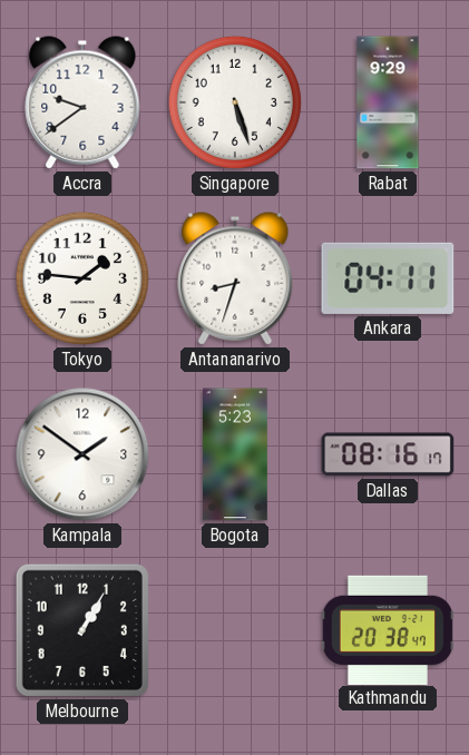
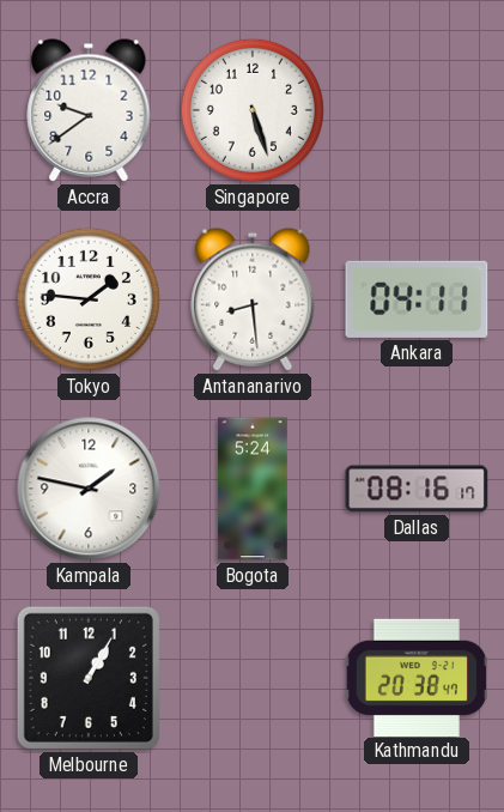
Rabat: 9:29 -> none
Antananarivo: 8:33 -> 8:29
Kampala: 1:51 -> 1:47
Bogota: 5:23 -> 5:24
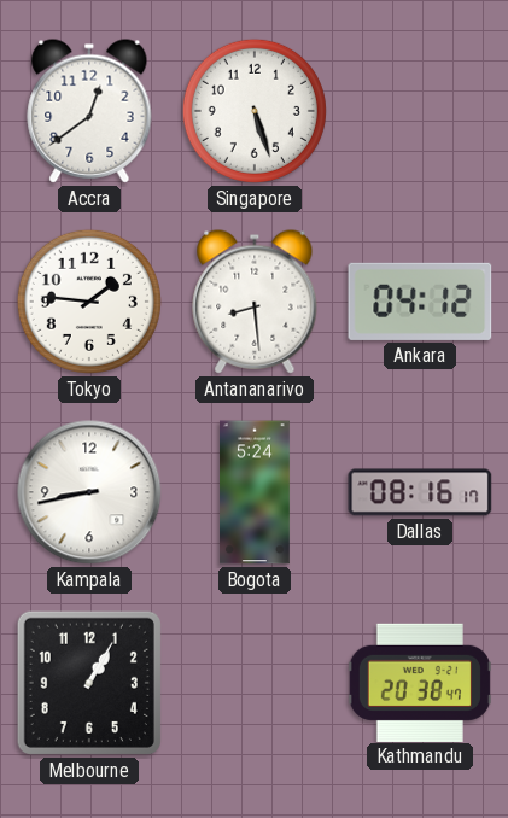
Accra: 9:39 -> 12:39
Ankara: 04:11 -> 04:12
Kampala: 1:47 -> 8:43
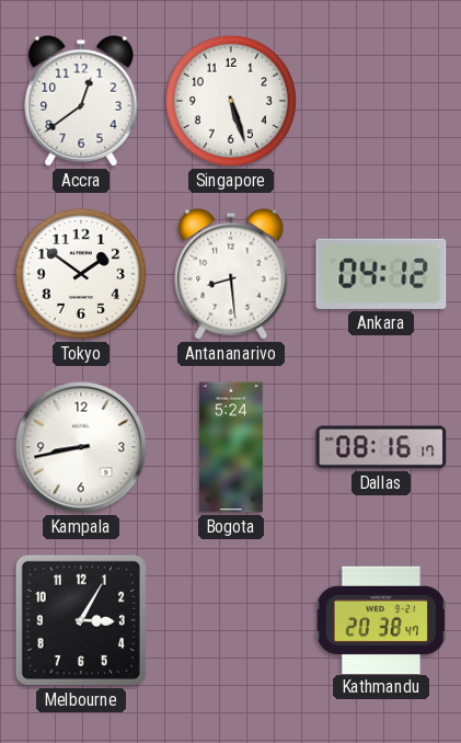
Tokyo: 1:46 -> 1:51
Melbourne: 1:05 -> 3:05
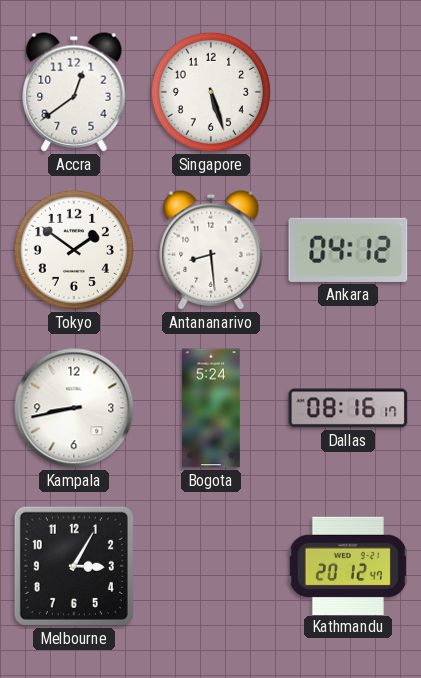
Kathmandu: 20:38 -> 20:12
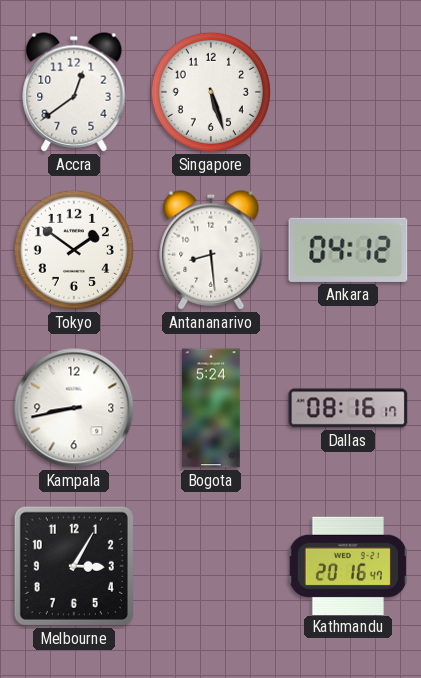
Kathmandu: 20:12 -> 20:16
